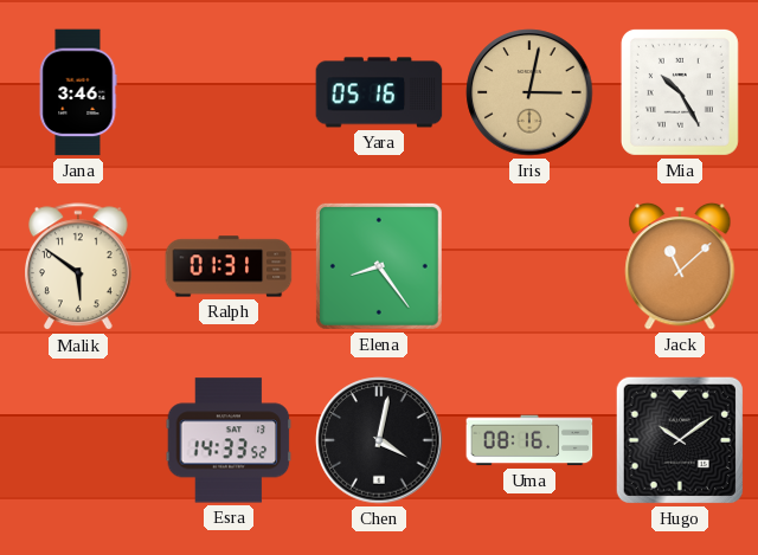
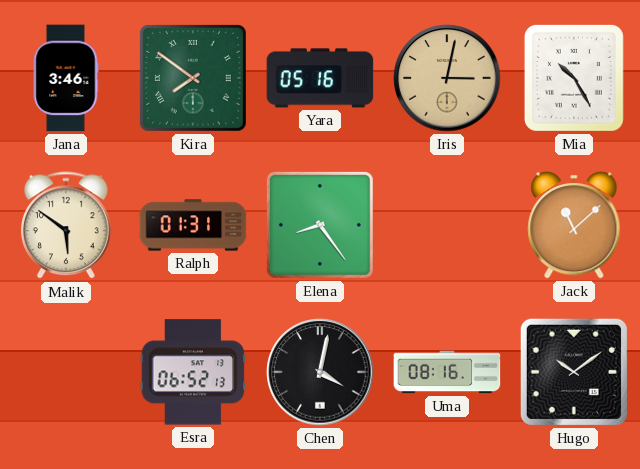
Kira: none -> 7:51
Esra: 14:33 -> 06:52
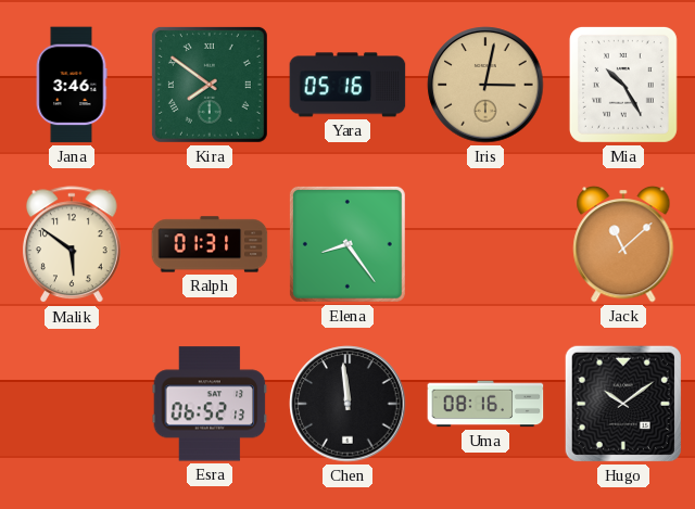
Chen: 4:02 -> 11:59
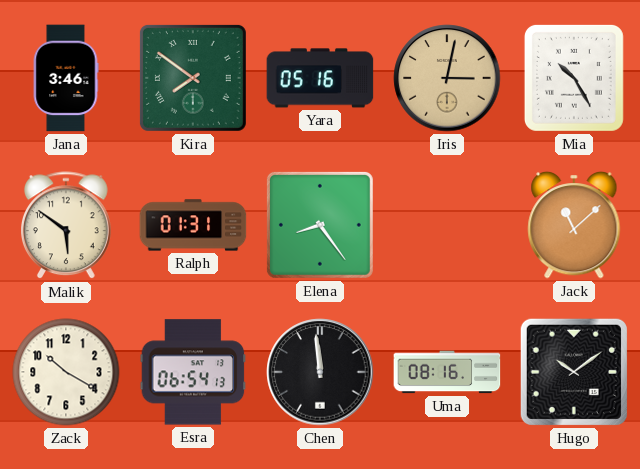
Zack: none -> 10:20
Esra: 06:52 -> 06:54
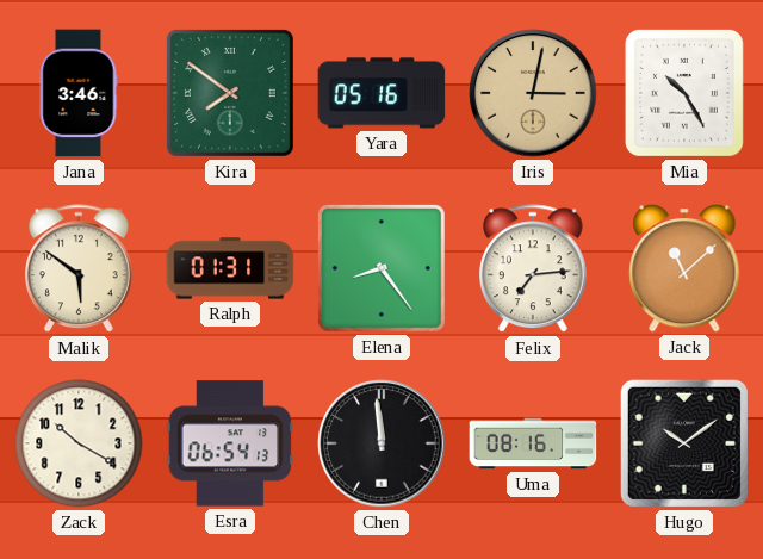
Felix: none -> 7:14
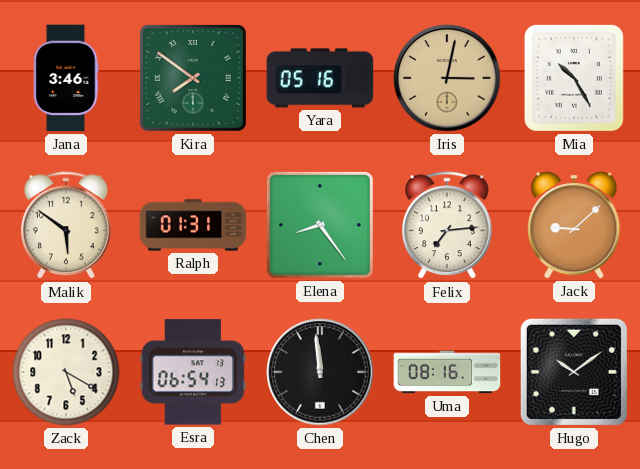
Jack: 11:08 -> 9:08
Zack: 10:20 -> 5:20
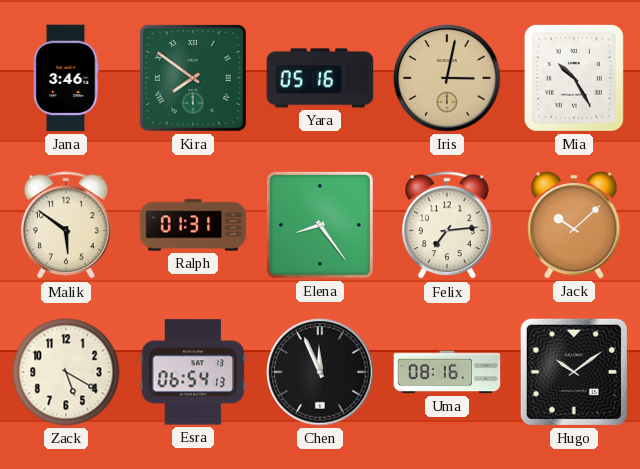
Jack: 9:08 -> 10:08
Chen: 11:59 -> 11:56
